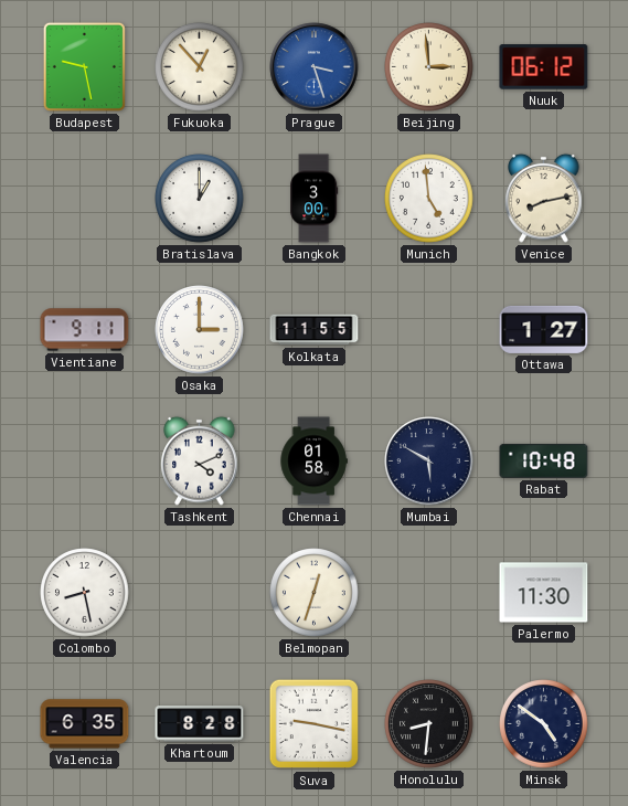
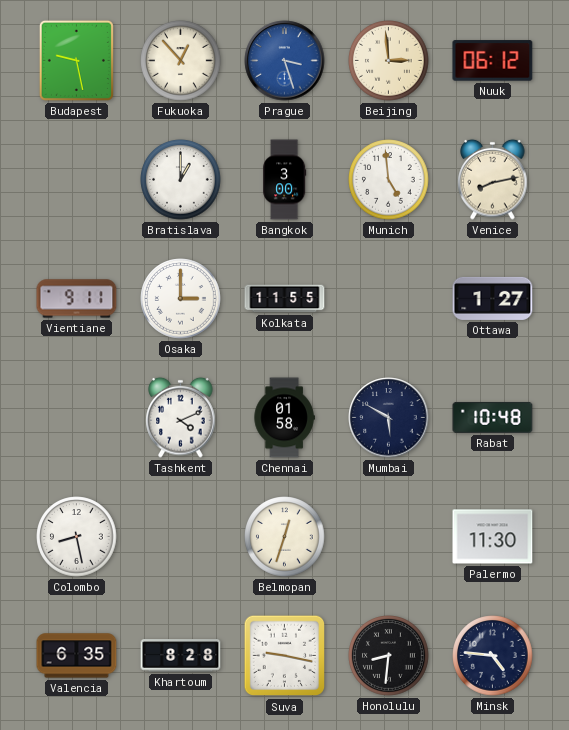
Minsk: 4:51 -> 4:46
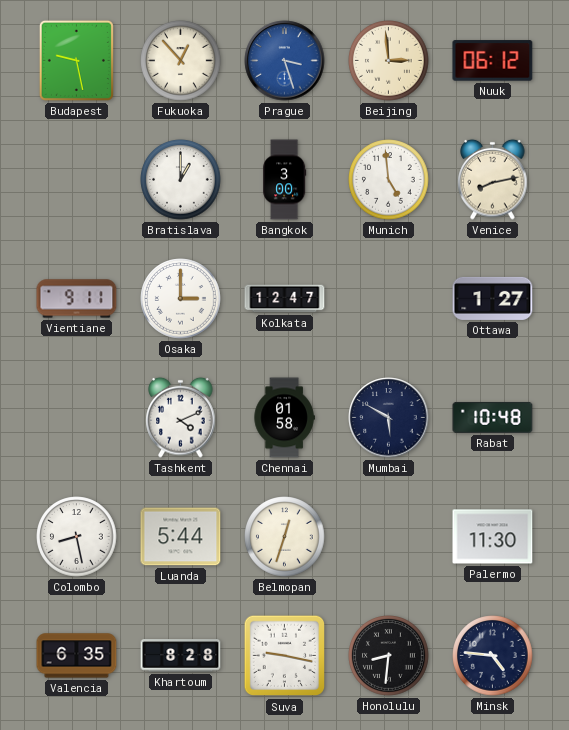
Kolkata: 11:55 -> 12:47
Luanda: none -> 5:44
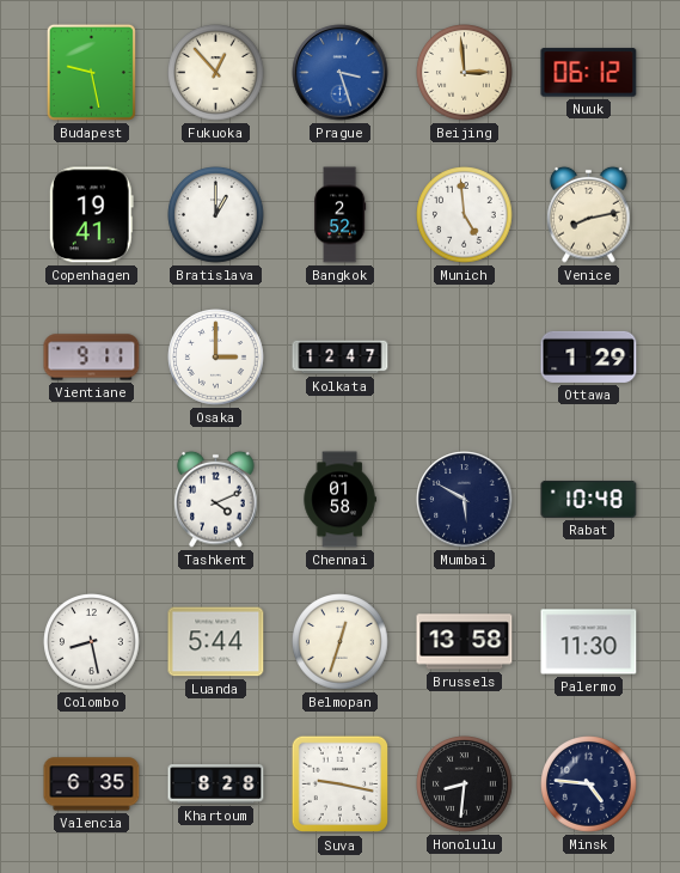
Copenhagen: none -> 19:41
Bangkok: 3:00 -> 2:52
Ottawa: 1:27 -> 1:29
Brussels: none -> 13:58
